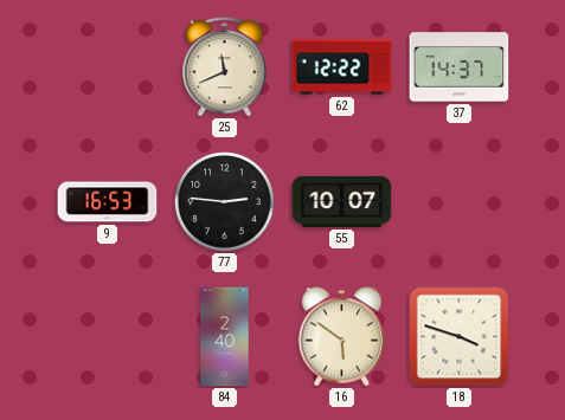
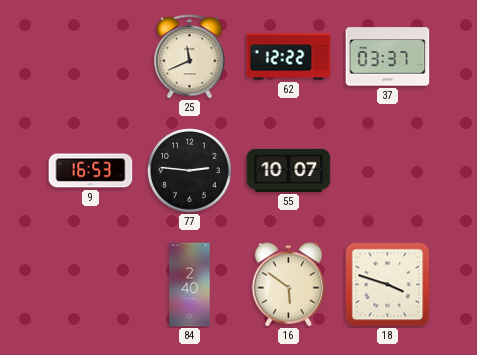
37: 14:37 -> 03:37
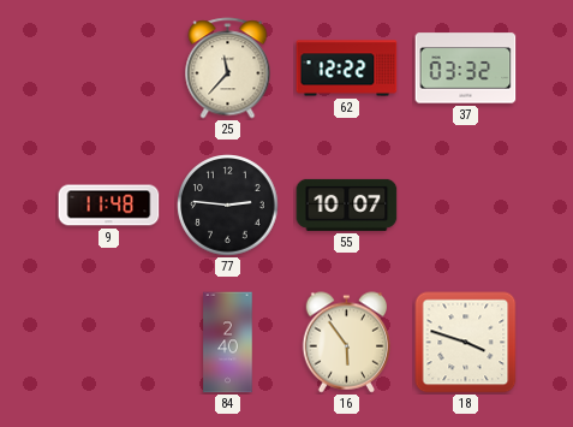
25: 11:41 -> 11:37
37: 03:37 -> 03:32
9: 16:53 -> 11:48
16: 5:51 -> 5:54
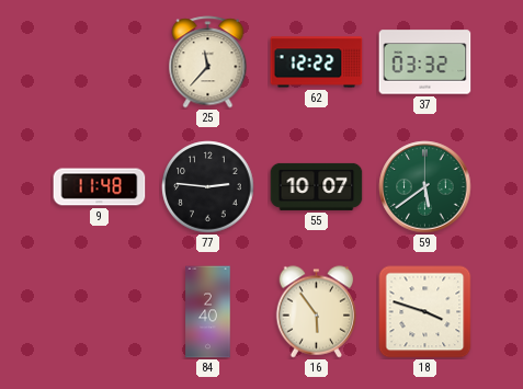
59: none -> 5:39
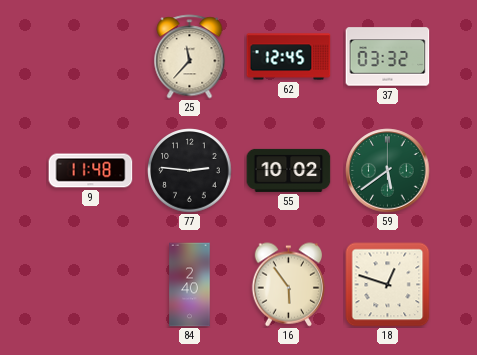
62: 12:22 -> 12:45
55: 10:07 -> 10:02
18: 3:48 -> 12:48
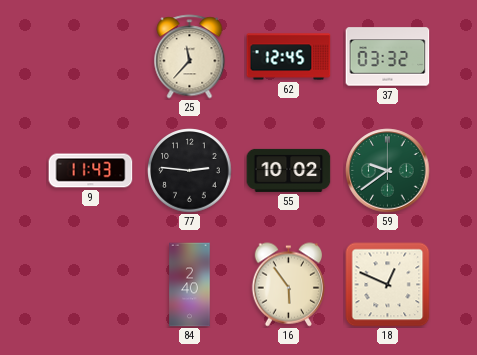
9: 11:48 -> 11:43
59: 5:39 -> 9:39
18: 12:48 -> 12:49
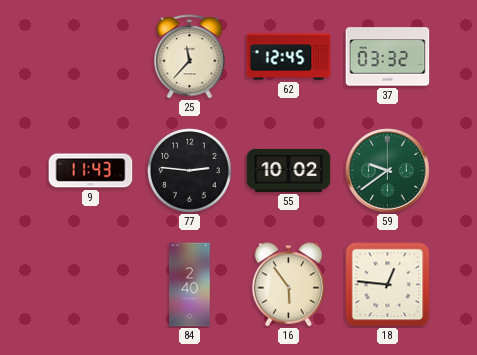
18: 12:49 -> 12:46
